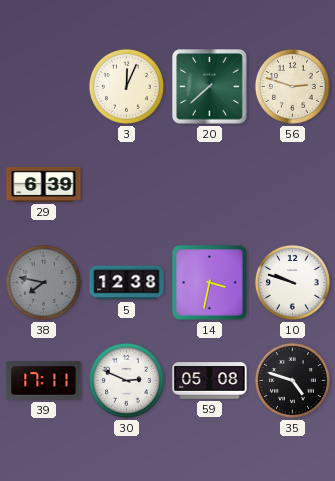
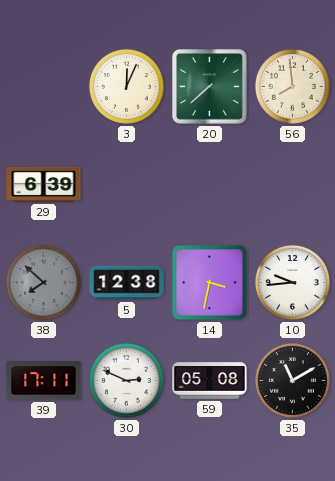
56: 2:48 -> 7:59
38: 7:47 -> 7:52
10: 9:48 -> 9:44
35: 4:48 -> 11:10
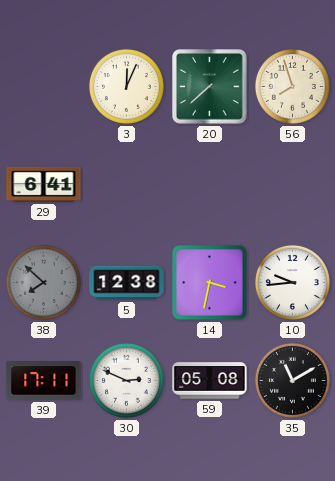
56: 7:59 -> 7:57
29: 6:39 -> 6:41
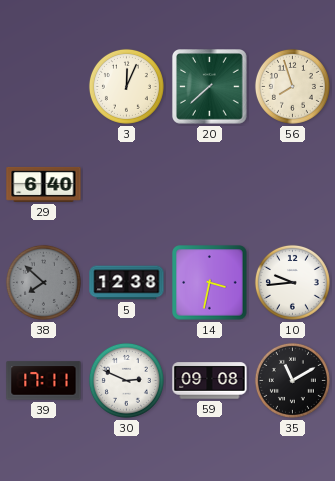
29: 6:41 -> 6:40
59: 05:08 -> 09:08
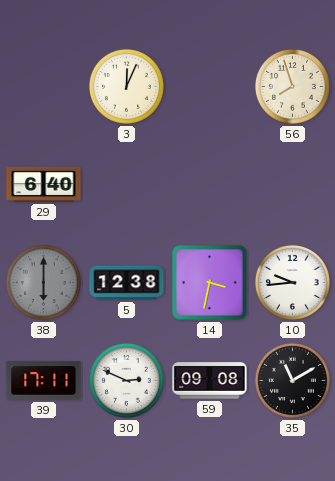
20: 7:38 -> none
38: 7:52 -> 6:00
